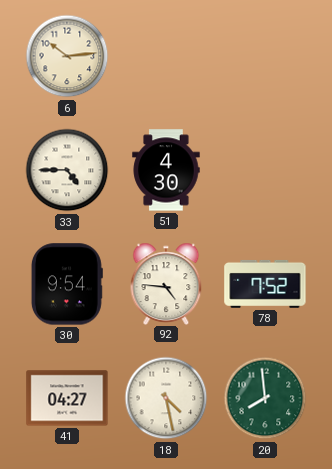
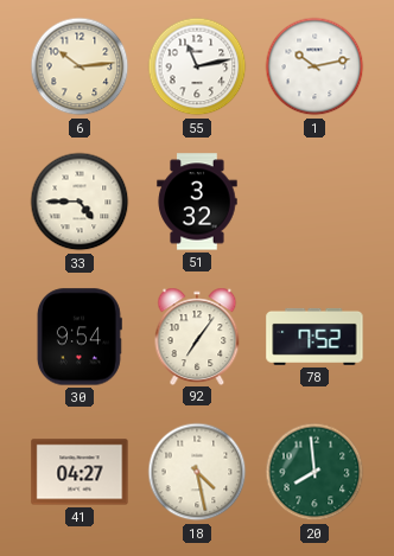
55: none -> 11:13
1: none -> 10:13
51: 4:30 -> 3:32
92: 4:46 -> 7:06
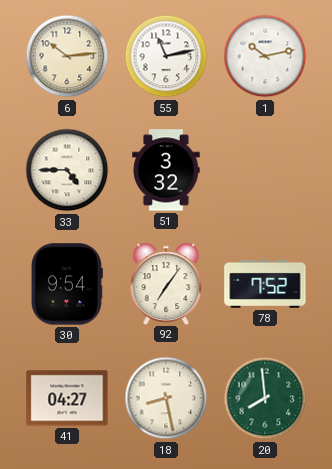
18: 4:28 -> 8:28
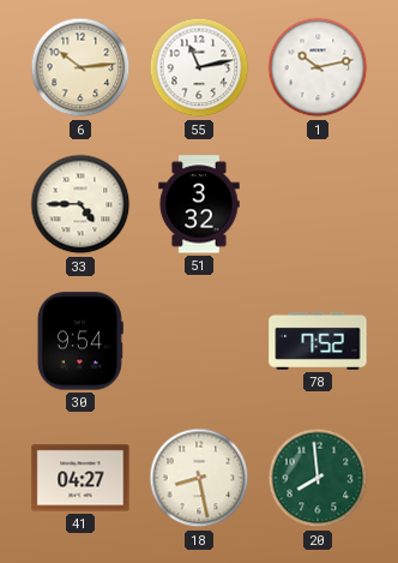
92: 7:06 -> none
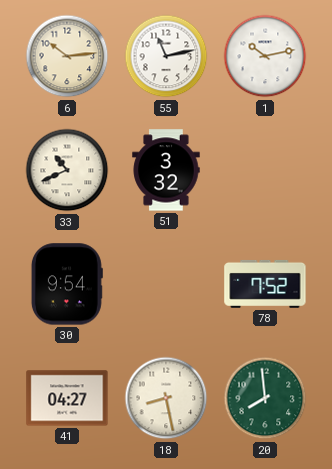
33: 4:45 -> 10:41
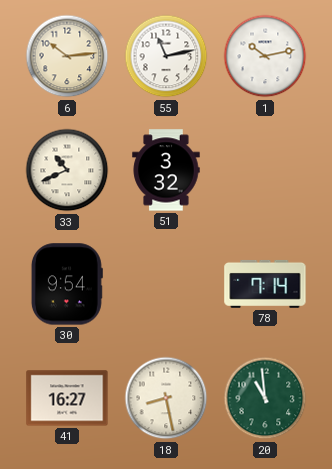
78: 7:52 -> 7:14
41: 04:27 -> 16:27
20: 7:59 -> 10:59
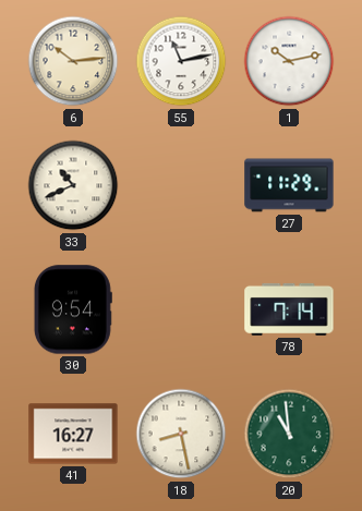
51: 3:32 -> none
27: none -> 11:29
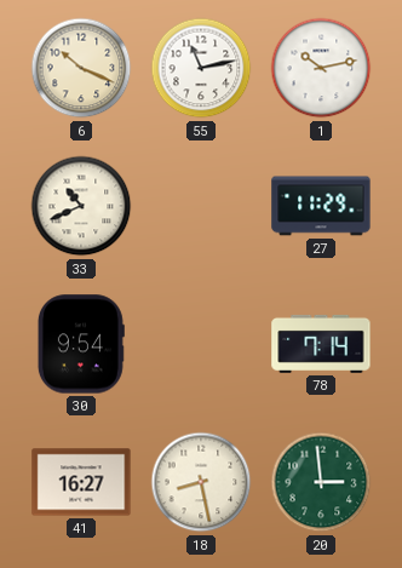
6: 10:14 -> 10:19
20: 10:59 -> 2:59
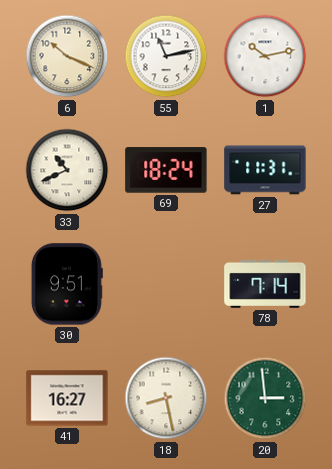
69: none -> 18:24
27: 11:29 -> 11:31
30: 9:54 -> 9:51
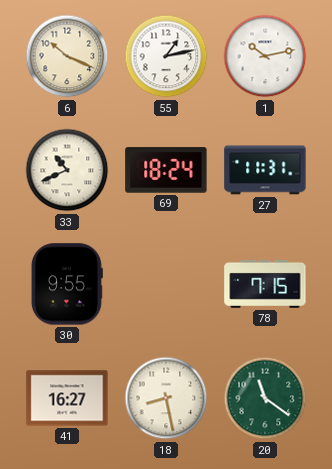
55: 11:13 -> 1:13
30: 9:51 -> 9:55
78: 7:14 -> 7:15
20: 2:59 -> 11:21
